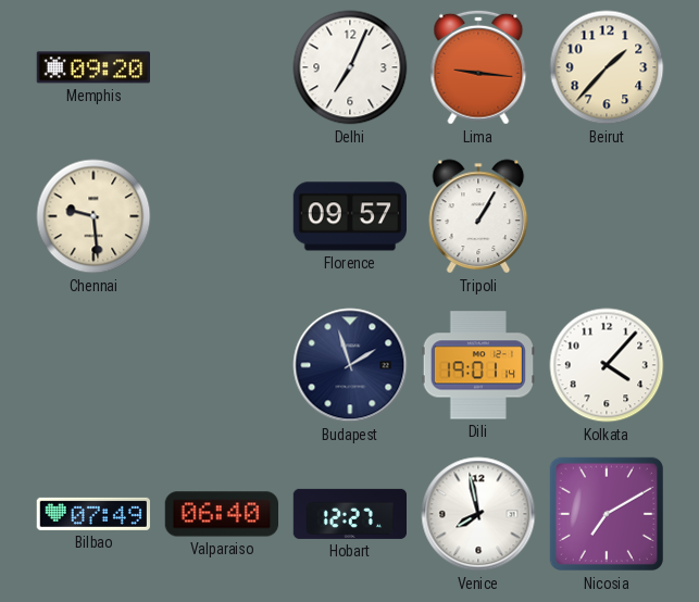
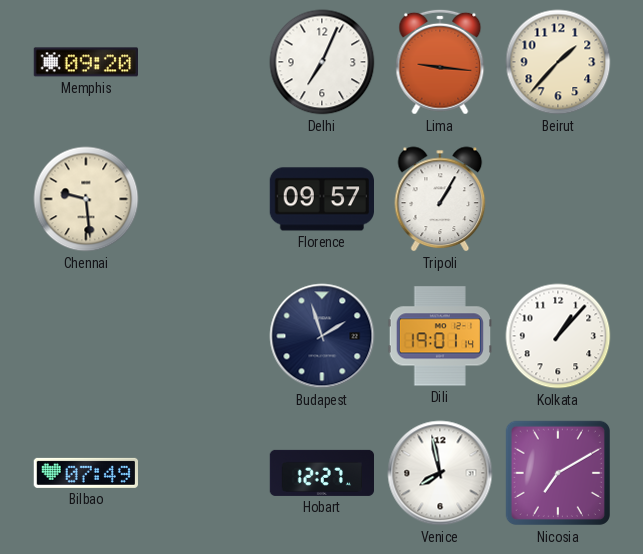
Kolkata: 4:07 -> 1:07
Valparaiso: 06:40 -> none
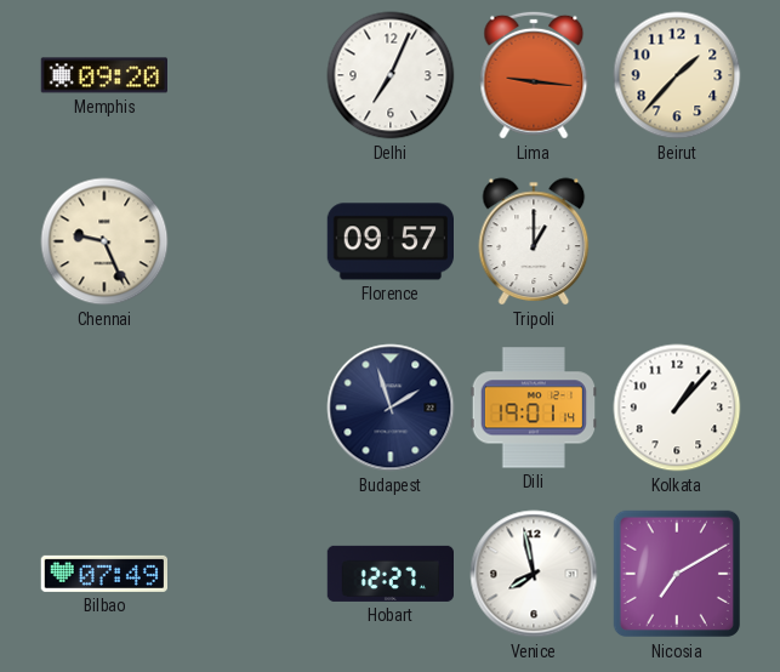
Chennai: 9:29 -> 9:26
Tripoli: 1:05 -> 1:00
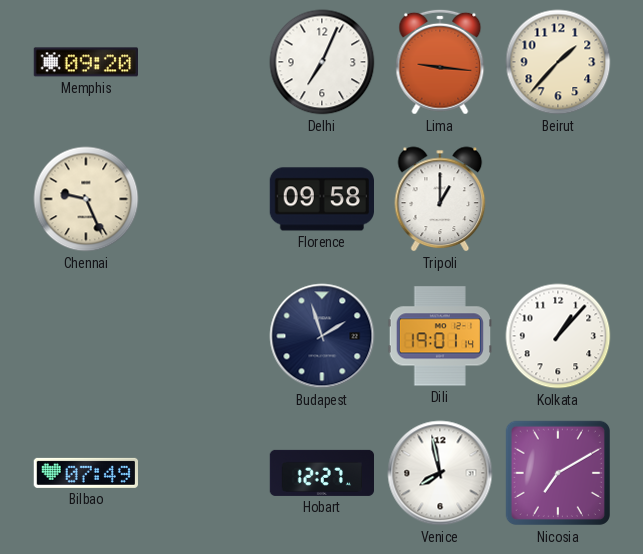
Florence: 09:57 -> 09:58
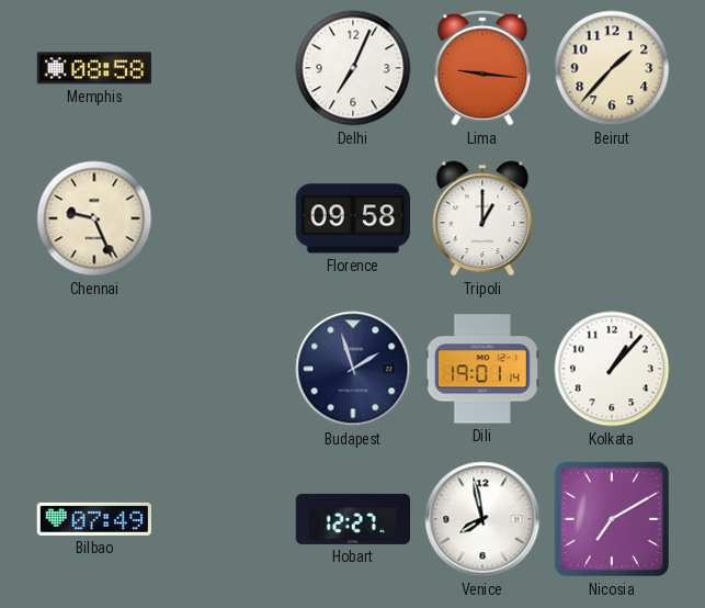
Memphis: 09:20 -> 08:58
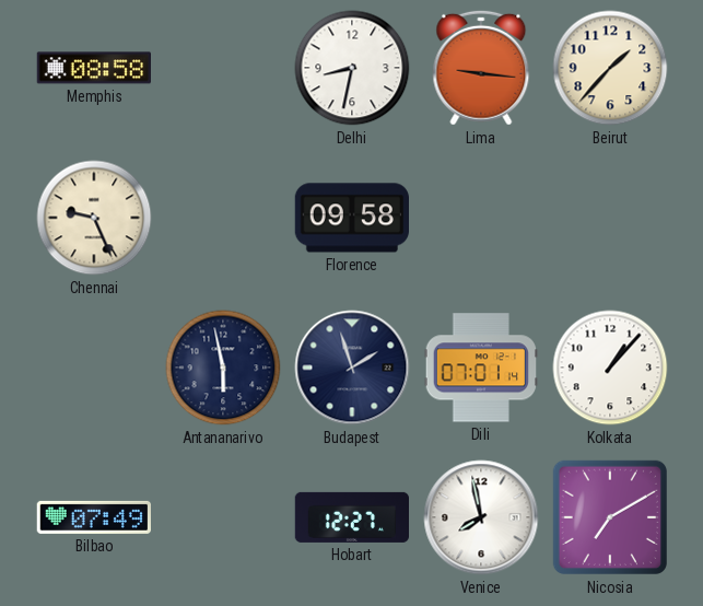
Delhi: 7:04 -> 8:32
Tripoli: 1:00 -> none
Antananarivo: none -> 5:58
Dili: 19:01 -> 07:01
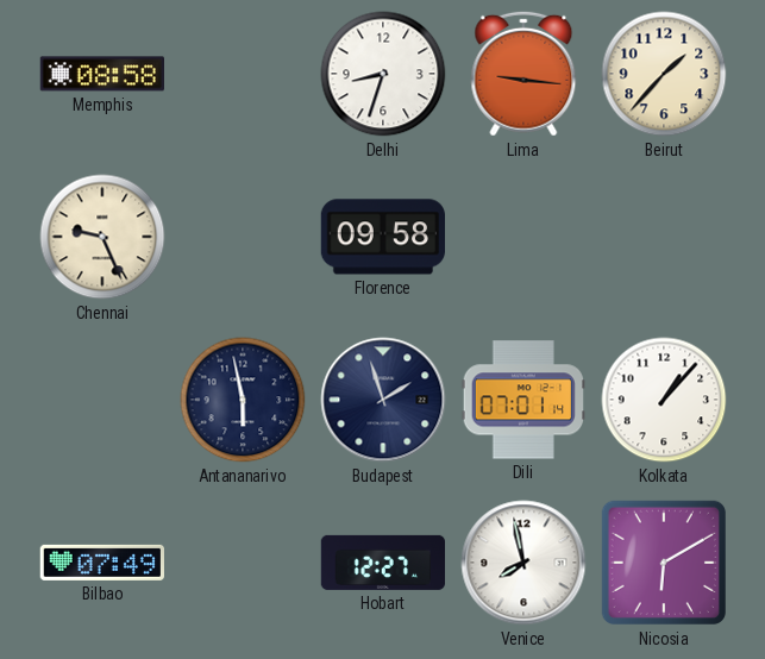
Delhi: 8:32 -> 8:33
Nicosia: 7:10 -> 6:10
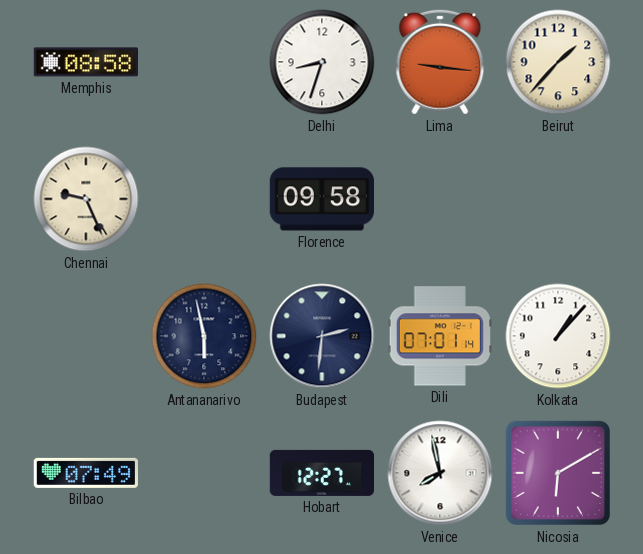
Budapest: 1:57 -> 2:31
